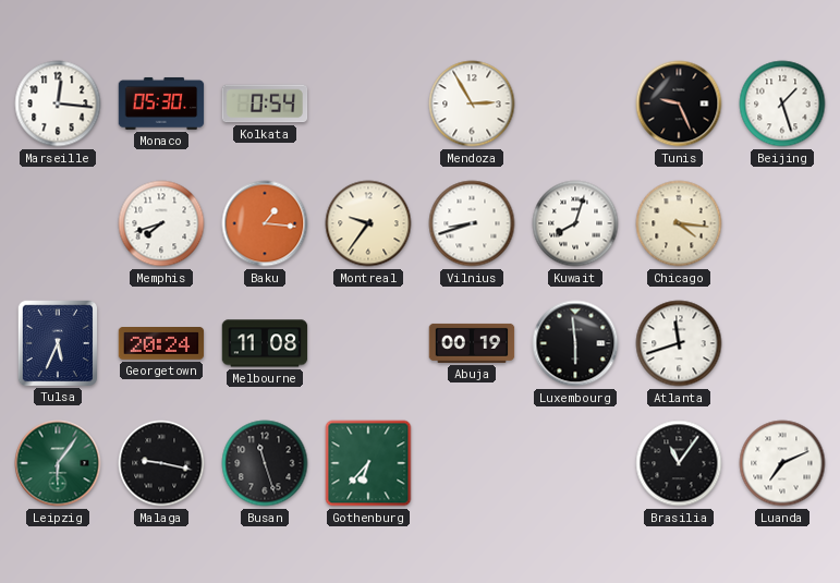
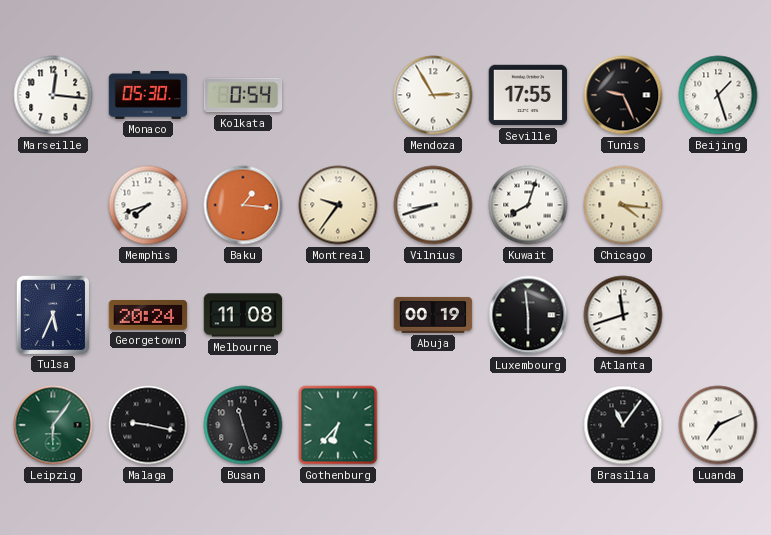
Seville: none -> 17:55
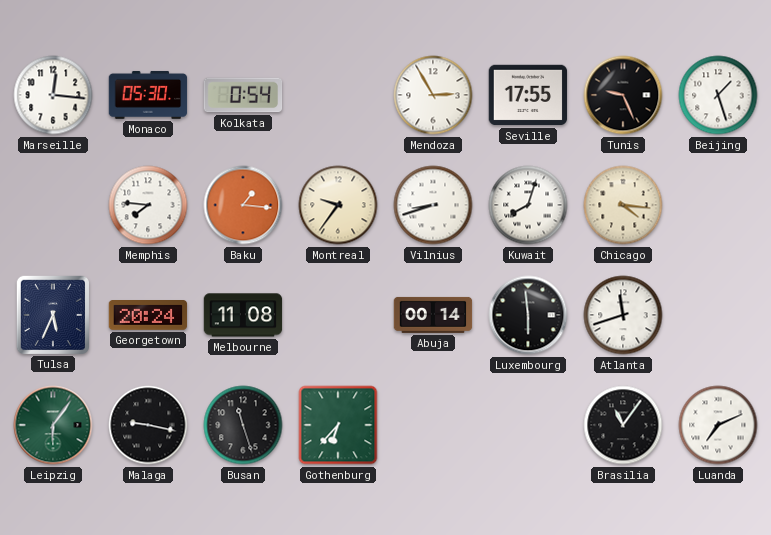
Memphis: 7:42 -> 7:46
Abuja: 00:19 -> 00:14
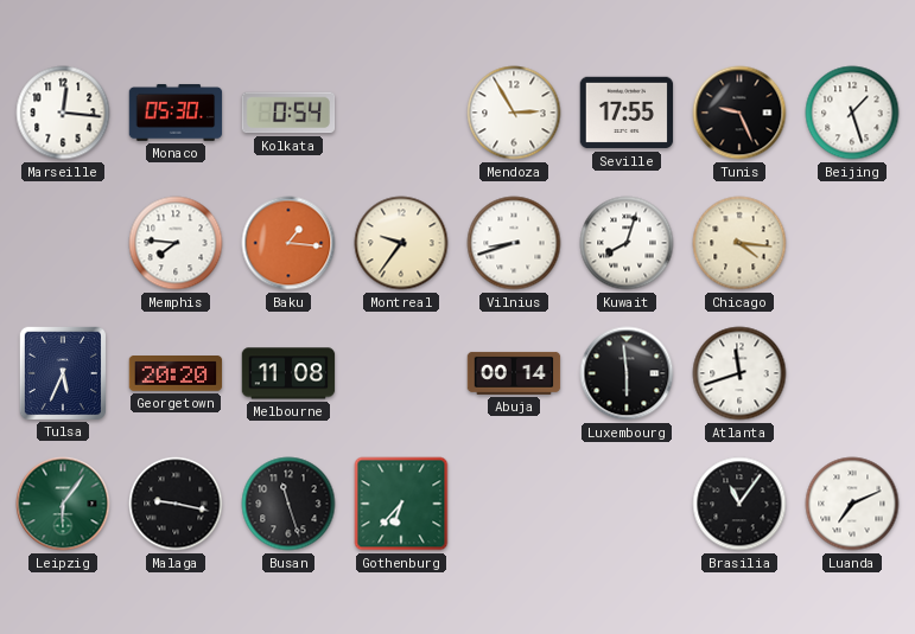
Georgetown: 20:24 -> 20:20
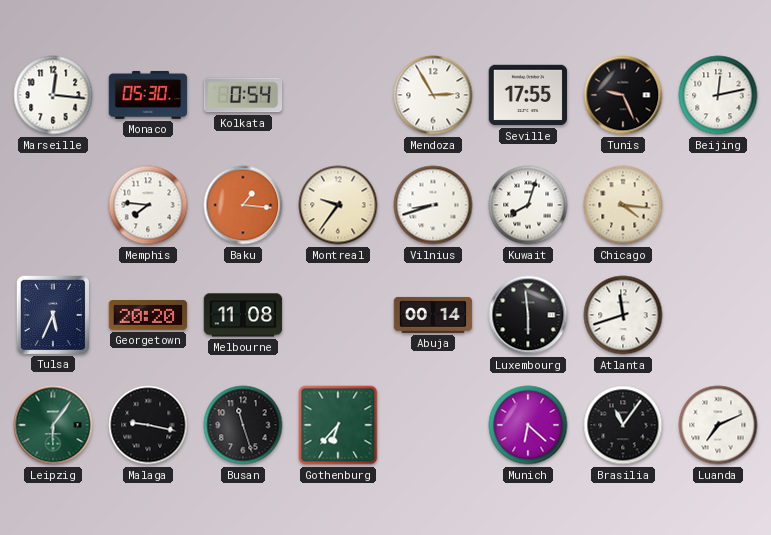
Beijing: 1:27 -> 12:13
Munich: none -> 6:22
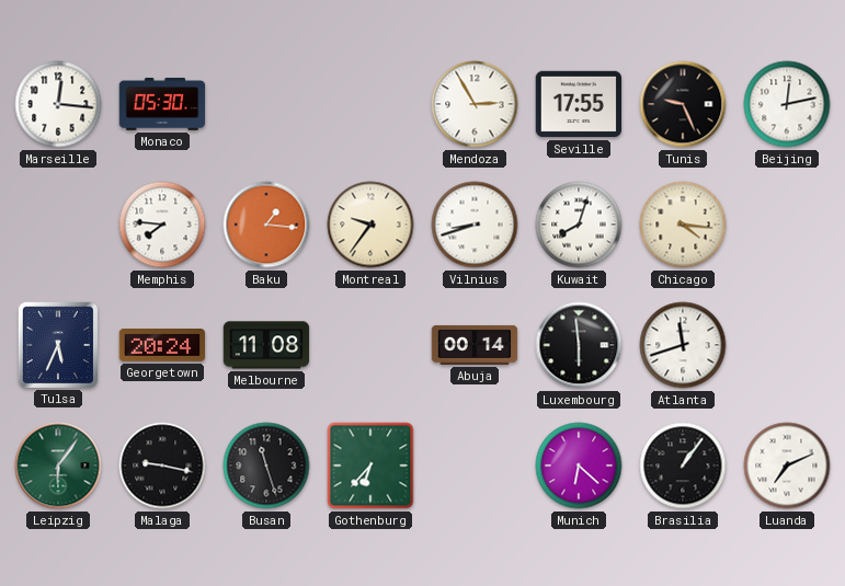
Kolkata: 0:54 -> none
Georgetown: 20:20 -> 20:24
Brasilia: 11:06 -> 1:06
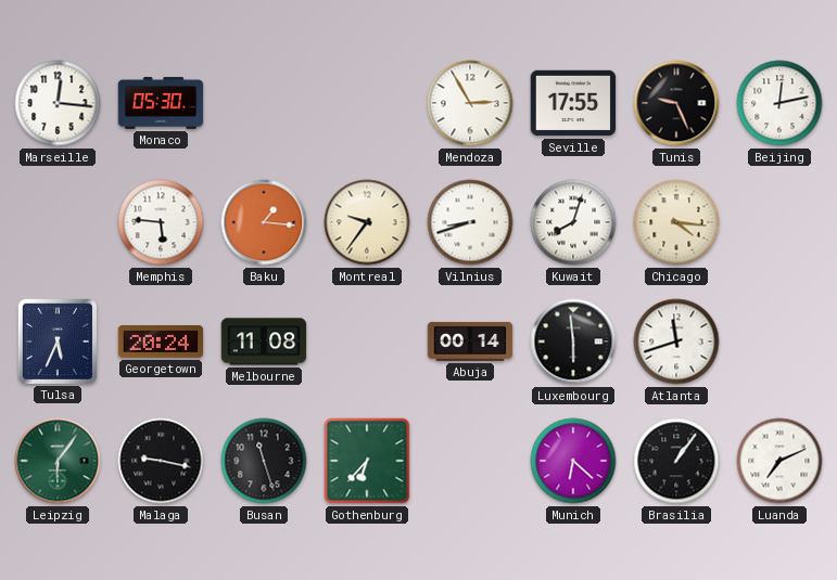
Memphis: 7:46 -> 5:46
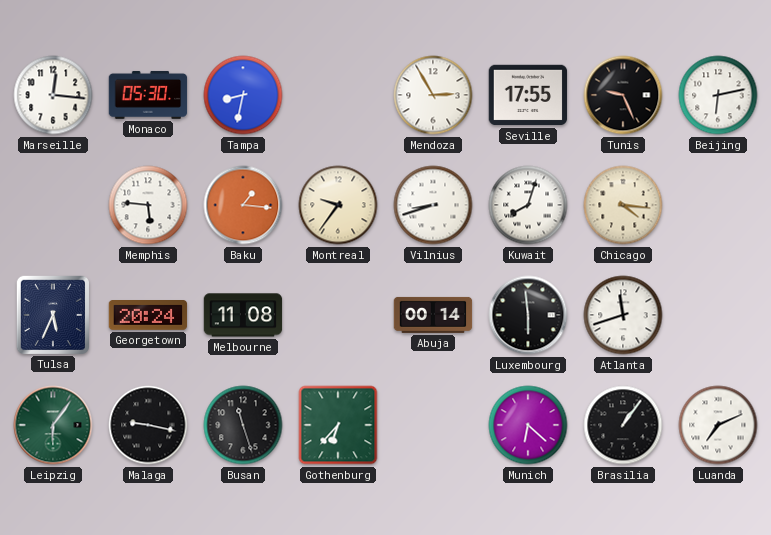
Tampa: none -> 8:32
Beijing: 12:13 -> 6:13
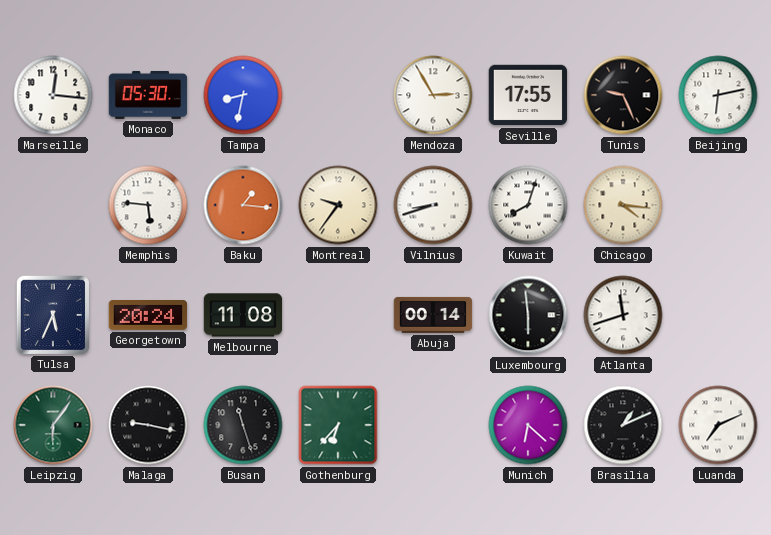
Brasilia: 1:06 -> 1:11
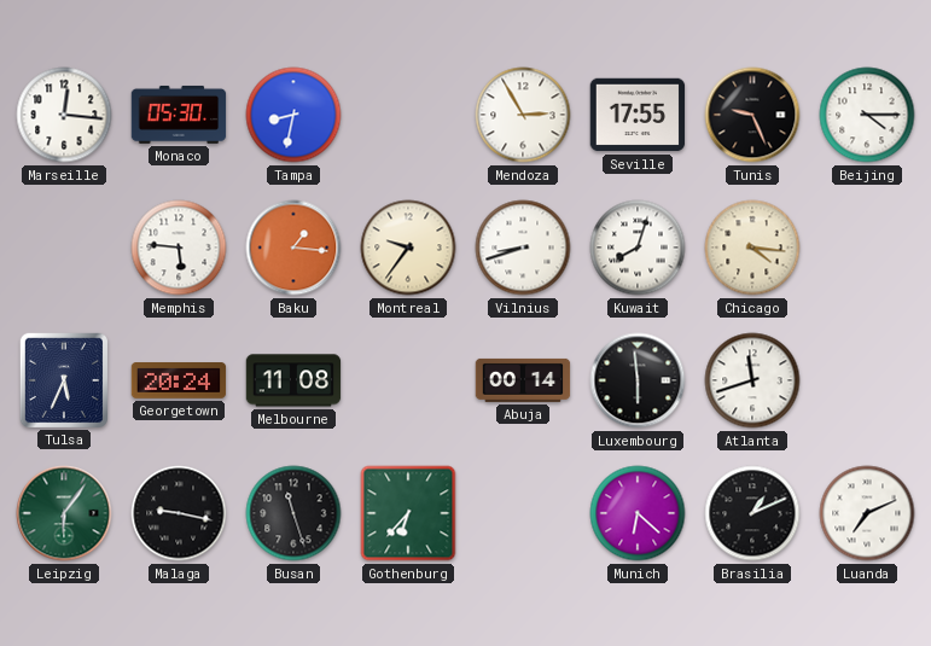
Beijing: 6:13 -> 4:15
